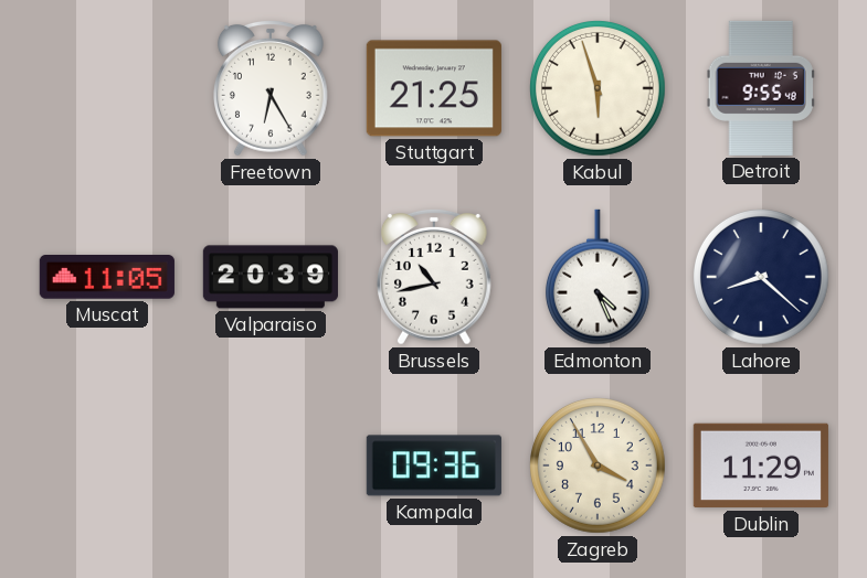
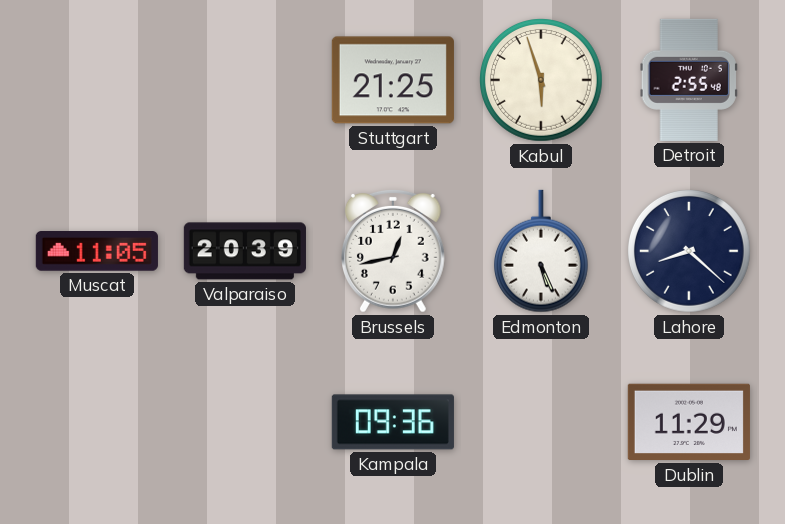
Freetown: 6:25 -> none
Detroit: 9:55 -> 2:55
Brussels: 10:43 -> 12:43
Edmonton: 4:26 -> 5:26
Zagreb: 3:55 -> none
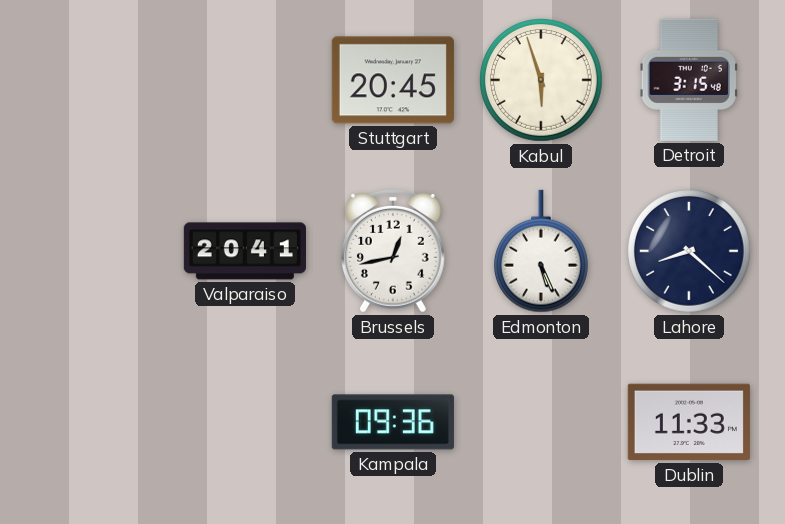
Stuttgart: 21:25 -> 20:45
Detroit: 2:55 -> 3:15
Muscat: 11:05 -> none
Valparaiso: 20:39 -> 20:41
Dublin: 11:29 -> 11:33
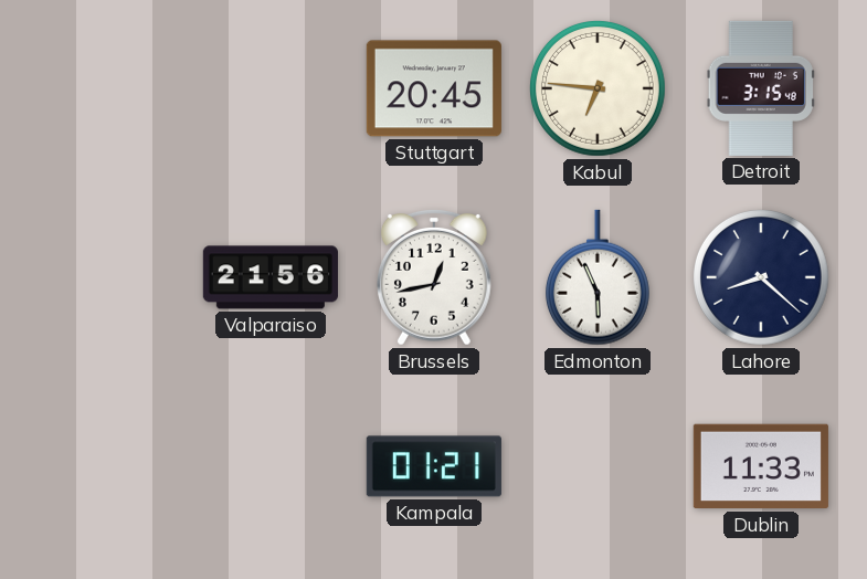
Kabul: 5:57 -> 6:46
Valparaiso: 20:41 -> 21:56
Edmonton: 5:26 -> 5:56
Kampala: 09:36 -> 01:21
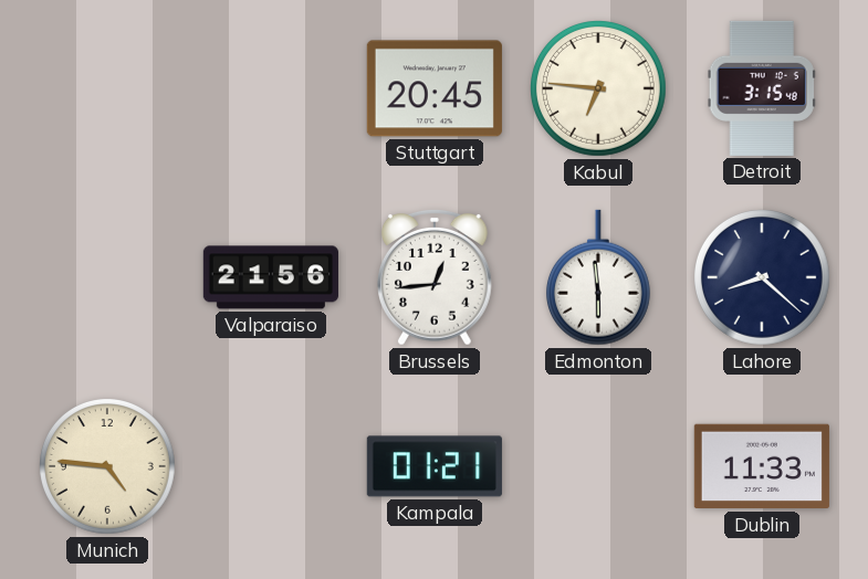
Brussels: 12:43 -> 12:44
Edmonton: 5:56 -> 5:59
Munich: none -> 4:46
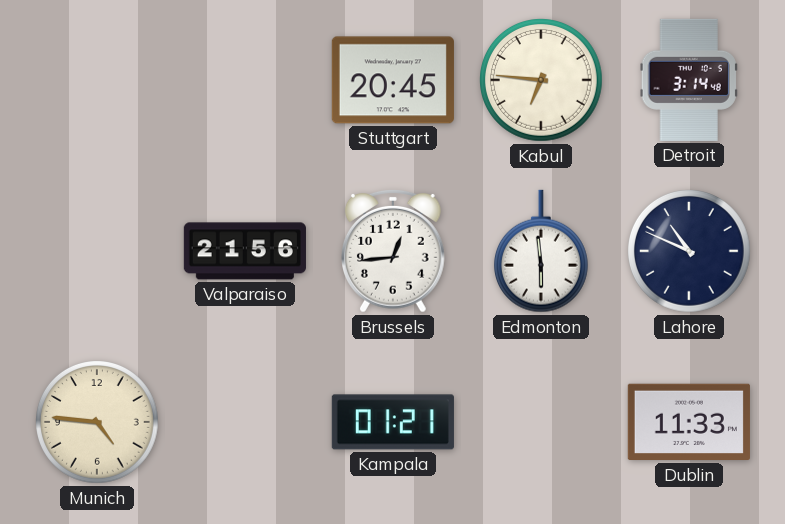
Detroit: 3:15 -> 3:14
Lahore: 8:22 -> 10:49
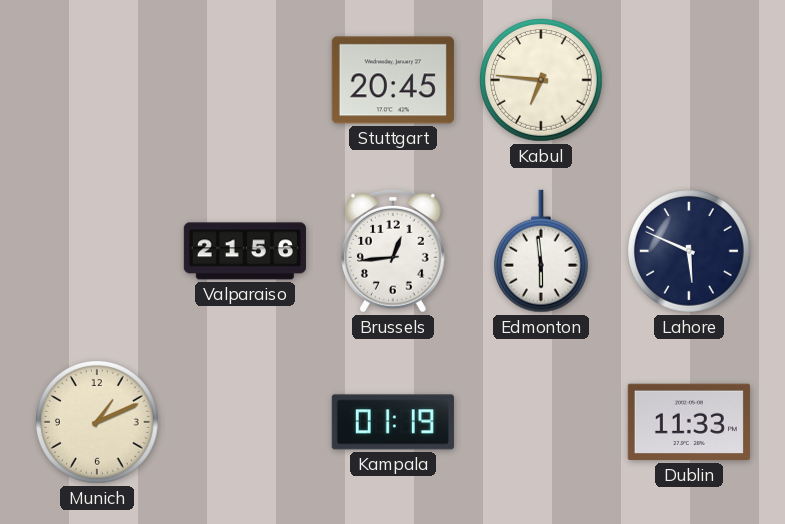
Detroit: 3:14 -> none
Lahore: 10:49 -> 5:49
Munich: 4:46 -> 1:11
Kampala: 01:21 -> 01:19
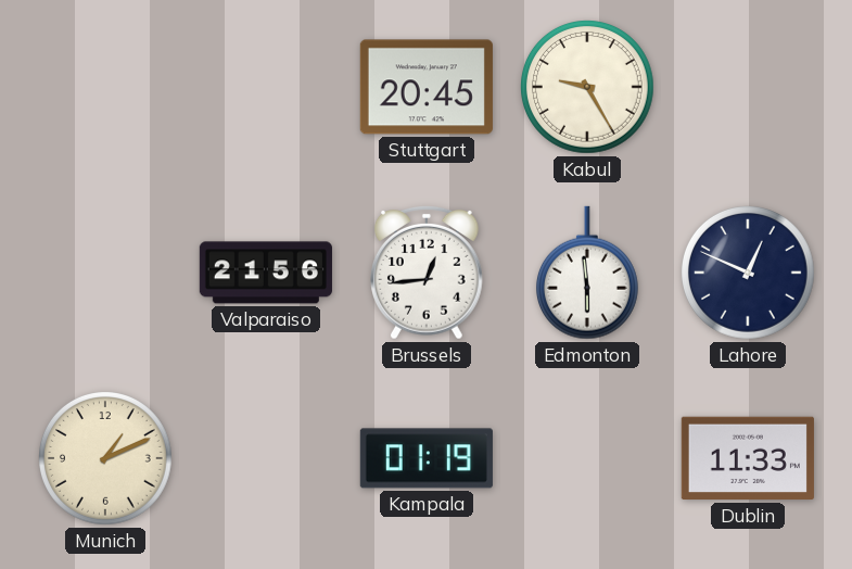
Kabul: 6:46 -> 9:25
Lahore: 5:49 -> 12:49
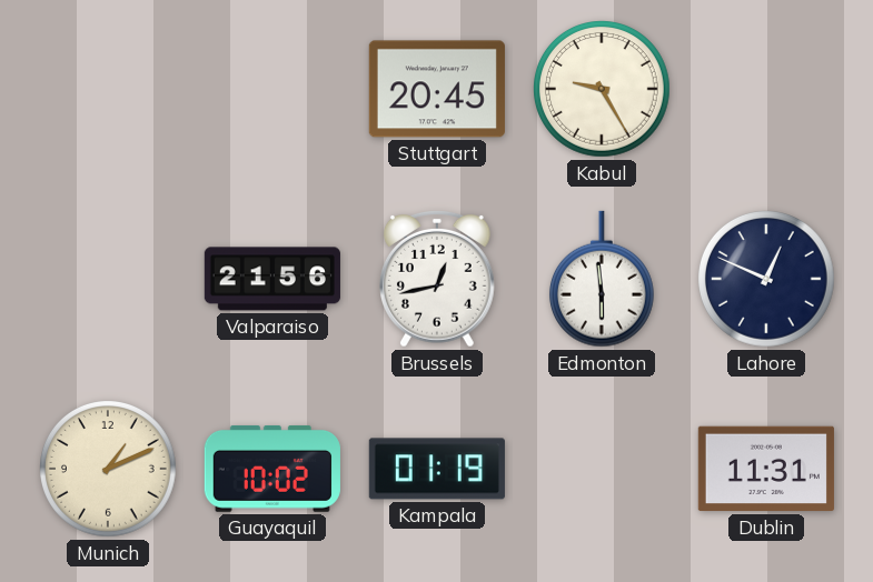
Brussels: 12:44 -> 12:43
Guayaquil: none -> 10:02
Dublin: 11:33 -> 11:31
